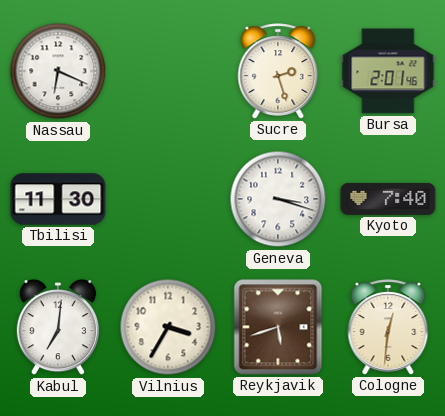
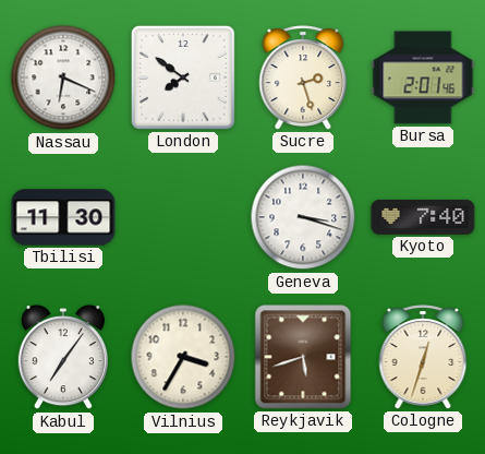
London: none -> 7:51
Kabul: 7:01 -> 7:06
Cologne: 12:31 -> 12:33
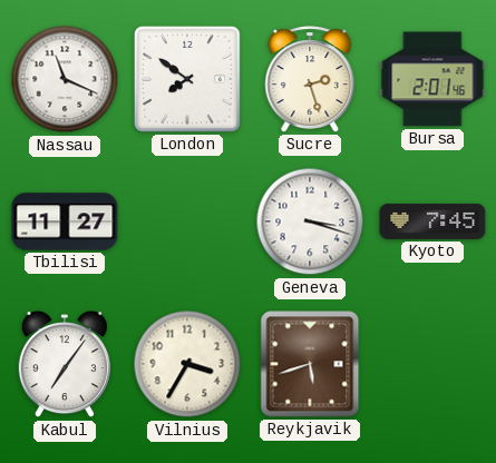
Nassau: 6:19 -> 11:19
Tbilisi: 11:30 -> 11:27
Kyoto: 7:40 -> 7:45
Cologne: 12:33 -> none
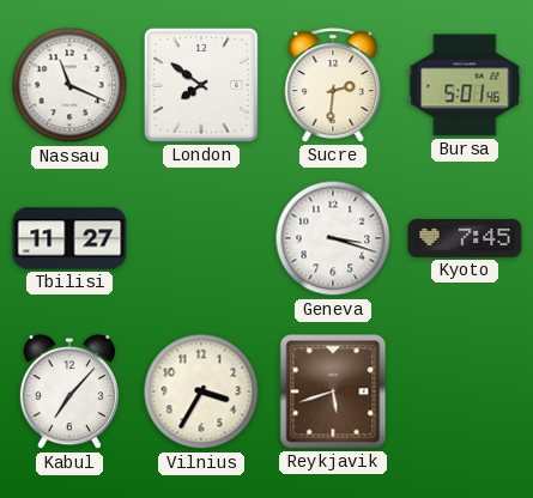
Sucre: 2:27 -> 2:31
Bursa: 2:01 -> 5:01
Kabul: 7:06 -> 7:07
